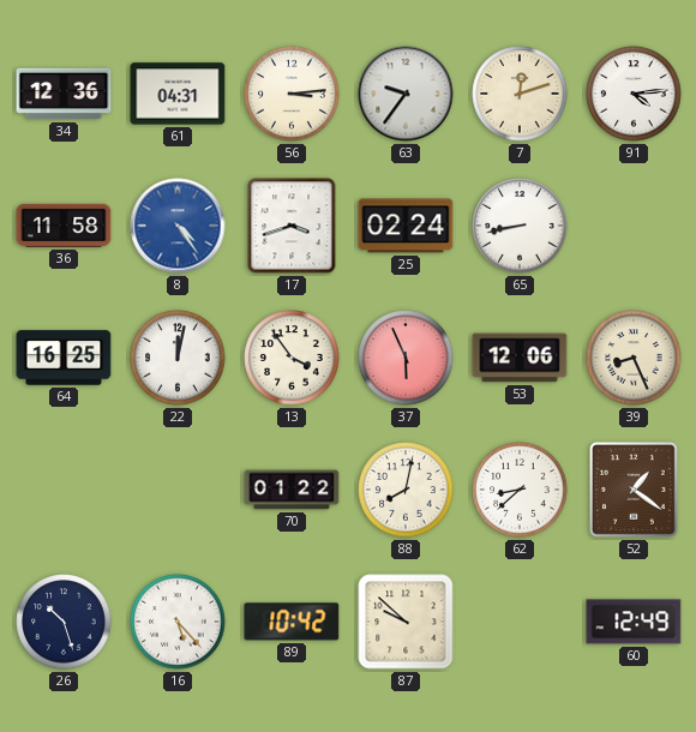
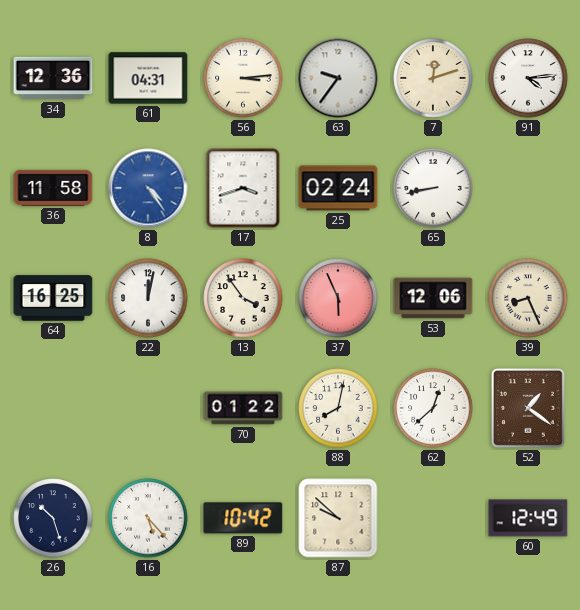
62: 8:38 -> 12:38
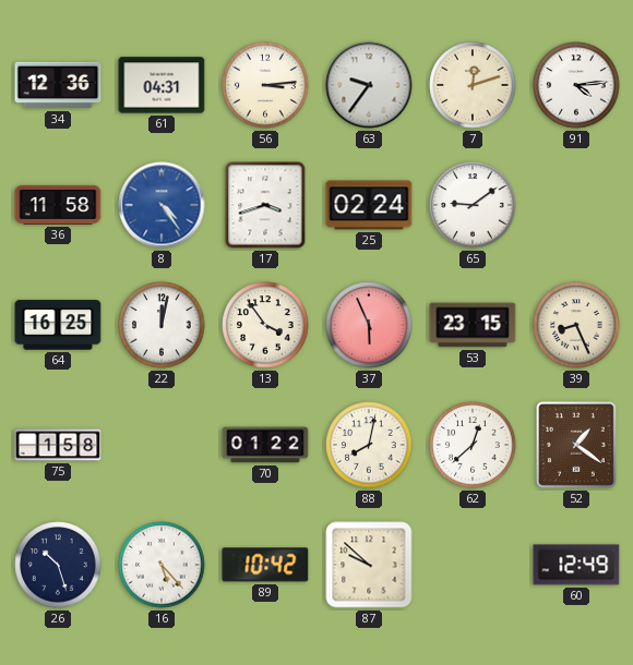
65: 8:43 -> 9:09
53: 12:06 -> 23:15
75: none -> 1:58
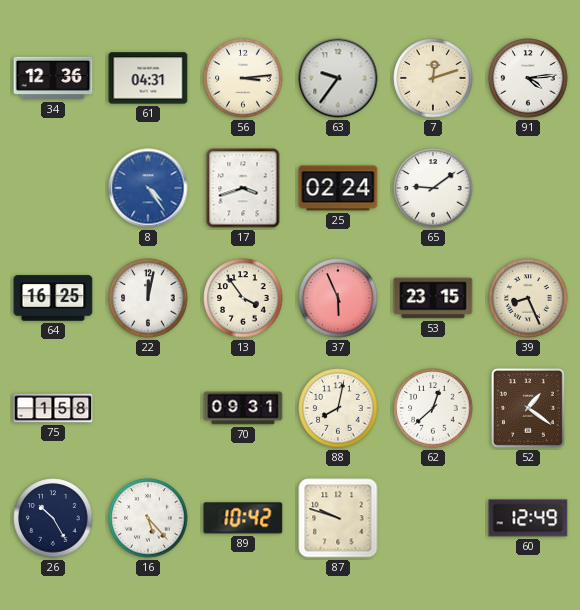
36: 11:58 -> none
70: 01:22 -> 09:31
26: 10:27 -> 10:25
87: 9:52 -> 9:48
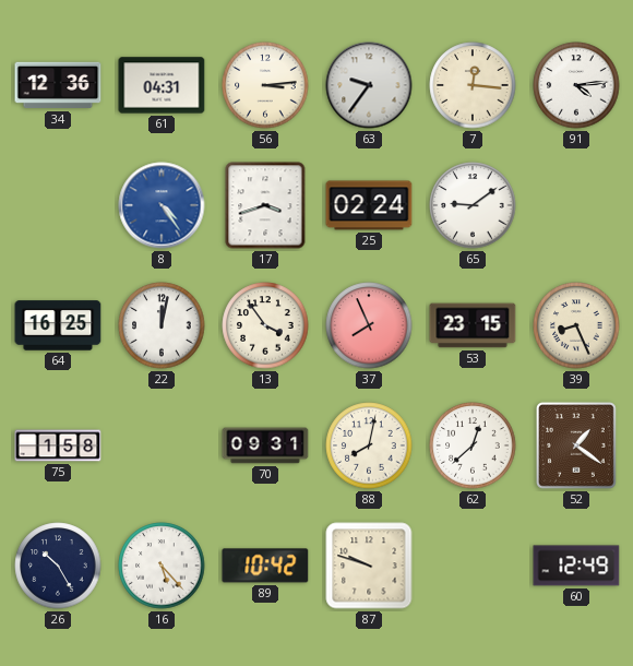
7: 12:12 -> 12:16
37: 5:56 -> 7:56
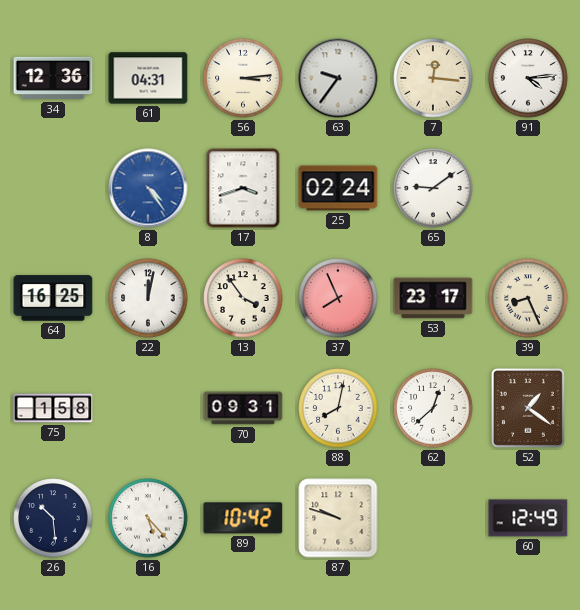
53: 23:15 -> 23:17
26: 10:25 -> 10:29
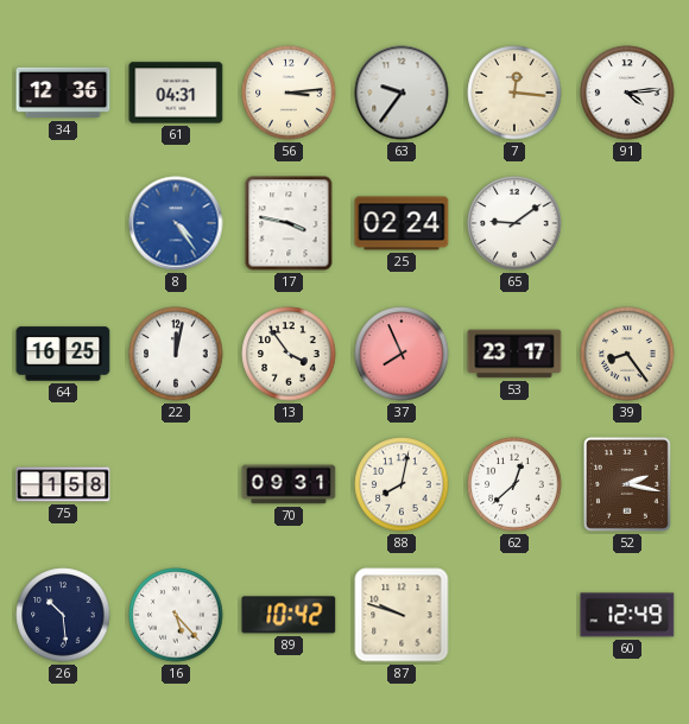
17: 3:42 -> 3:47
39: 8:26 -> 8:24
52: 1:21 -> 2:17
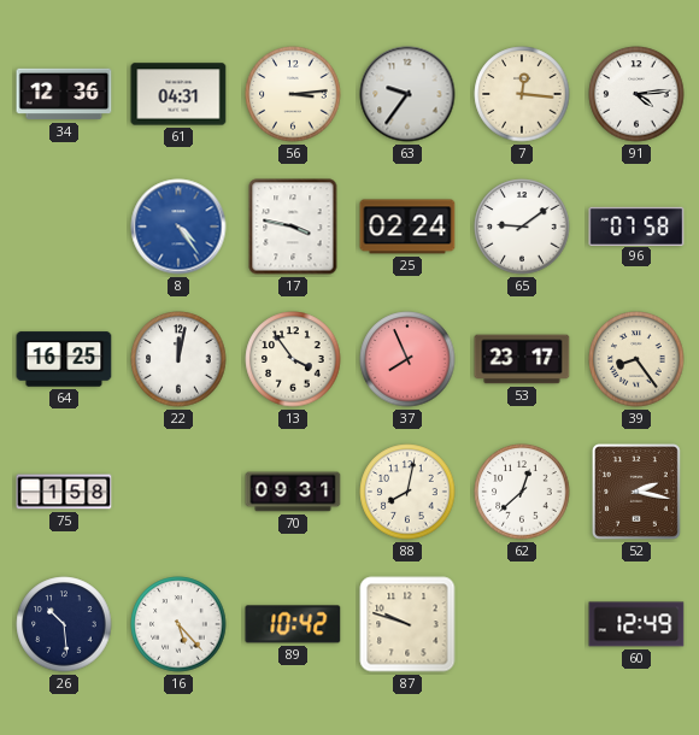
96: none -> 07:58
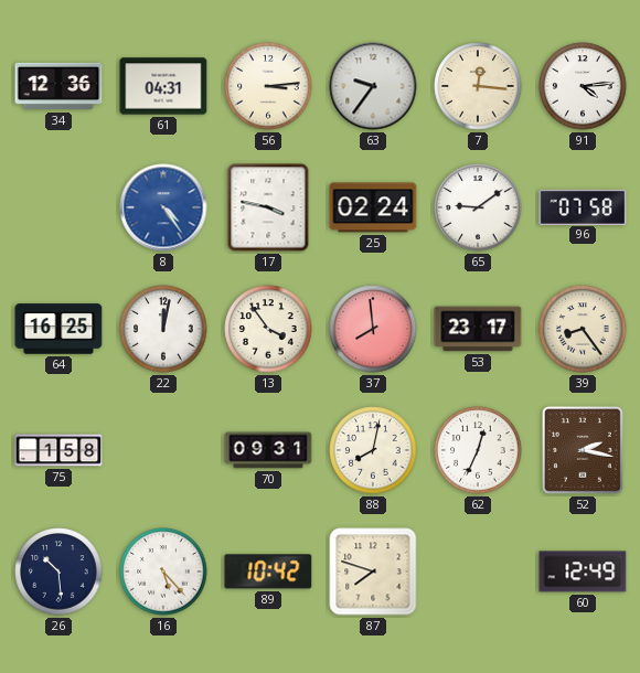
37: 7:56 -> 7:59
62: 12:38 -> 12:34
87: 9:48 -> 7:48
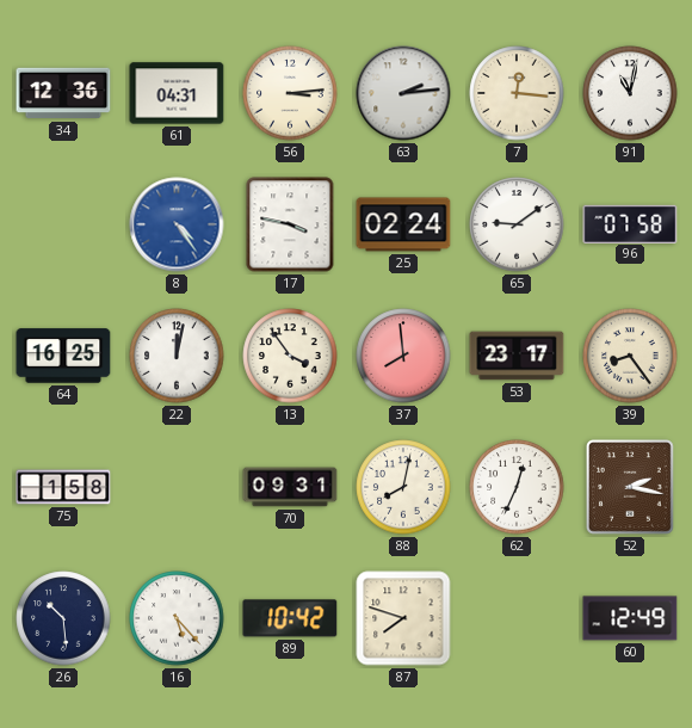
63: 9:36 -> 2:14
91: 4:14 -> 11:02
